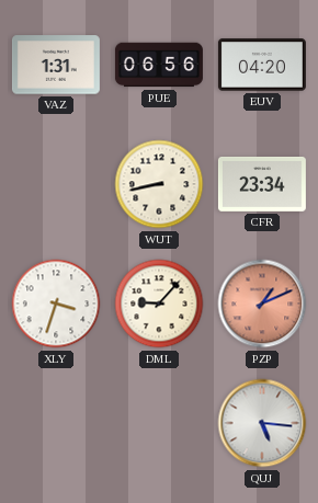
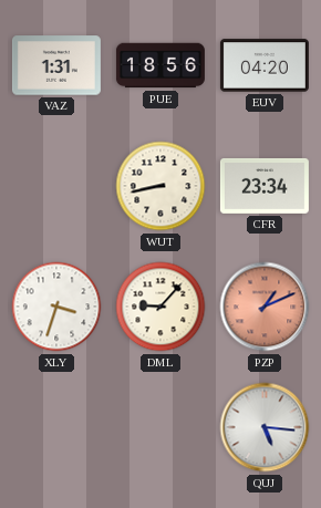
PUE: 06:56 -> 18:56
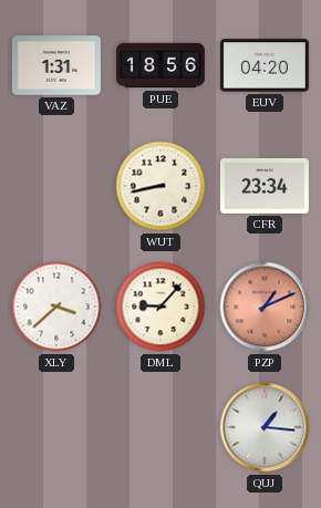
XLY: 3:33 -> 3:38
QUJ: 5:16 -> 1:16
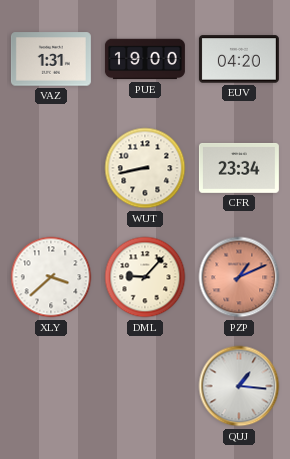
PUE: 18:56 -> 19:00
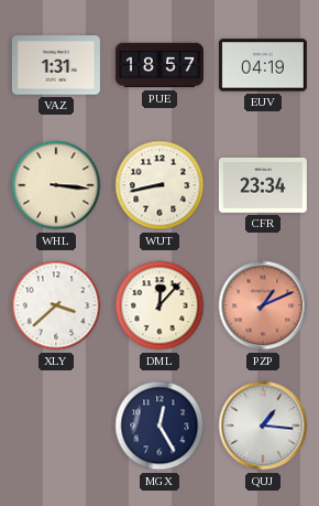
PUE: 19:00 -> 18:57
EUV: 04:20 -> 04:19
WHL: none -> 3:16
DML: 9:07 -> 12:07
MGX: none -> 12:25
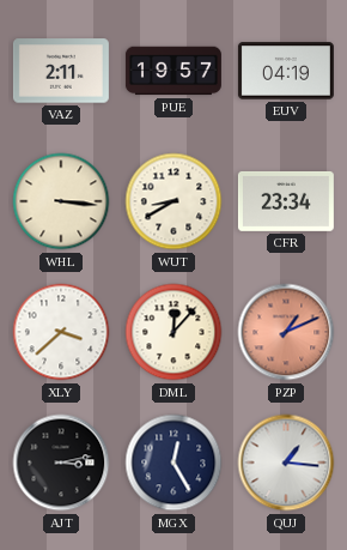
VAZ: 1:31 -> 2:11
PUE: 18:57 -> 19:57
WUT: 8:43 -> 8:40
AJT: none -> 3:13
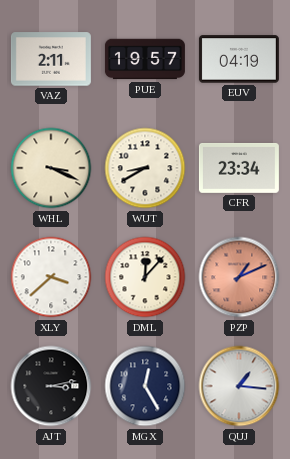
WHL: 3:16 -> 3:19
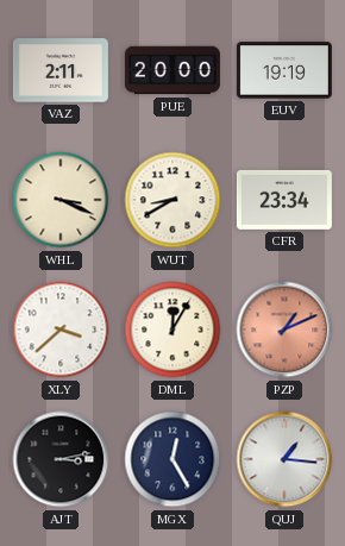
PUE: 19:57 -> 20:00
EUV: 04:19 -> 19:19
DML: 12:07 -> 12:05
